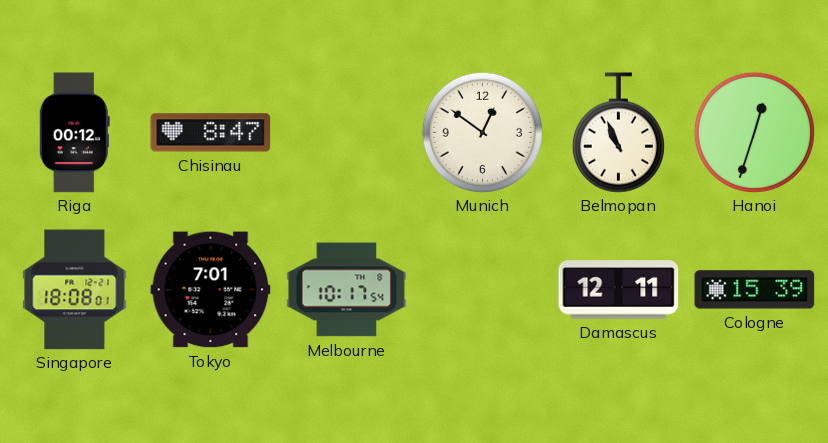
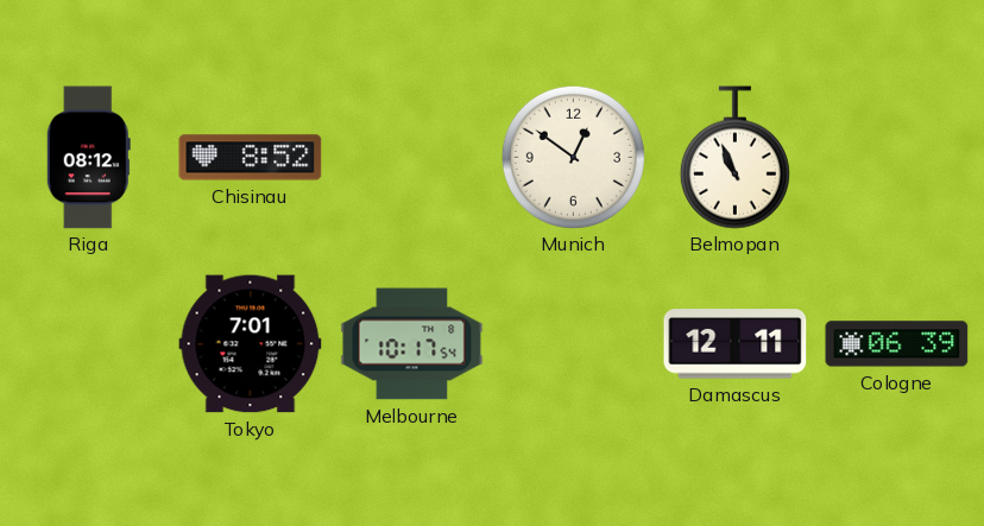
Riga: 00:12 -> 08:12
Chisinau: 8:47 -> 8:52
Hanoi: 12:33 -> none
Singapore: 18:08 -> none
Cologne: 15:39 -> 06:39
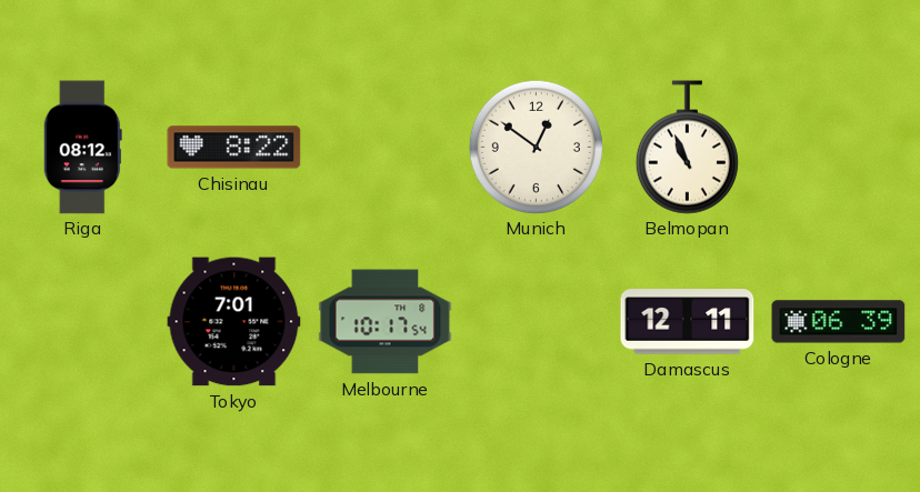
Chisinau: 8:52 -> 8:22
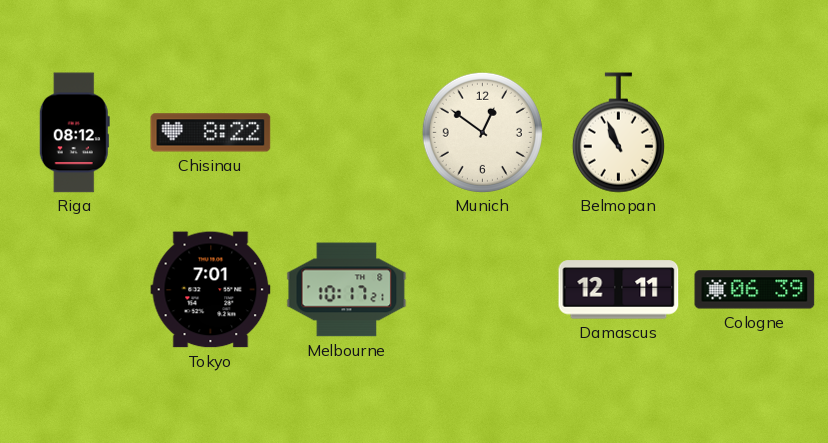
Melbourne: 10:17:54 -> 10:17:21
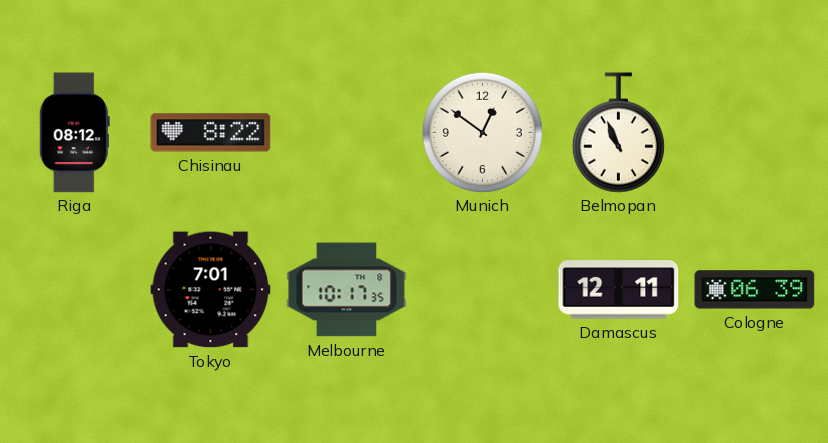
Melbourne: 10:17:21 -> 10:17:35
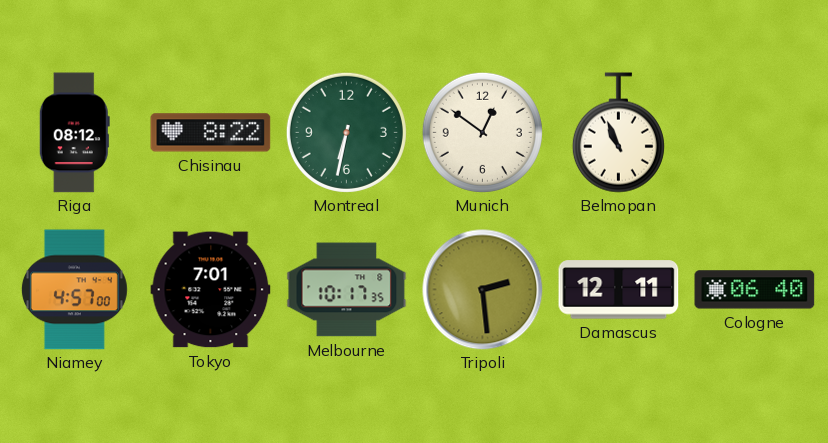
Montreal: none -> 6:32
Niamey: none -> 4:57
Tripoli: none -> 2:29
Cologne: 06:39 -> 06:40
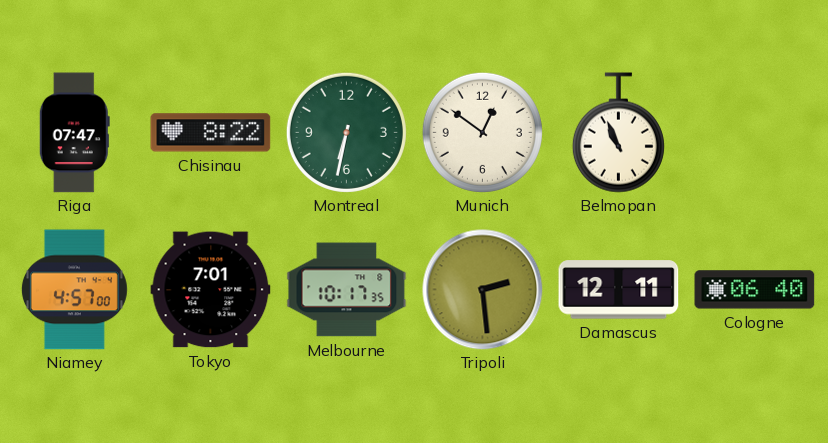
Riga: 08:12 -> 07:47
